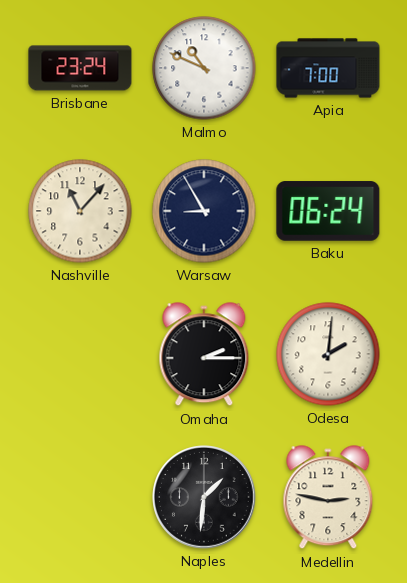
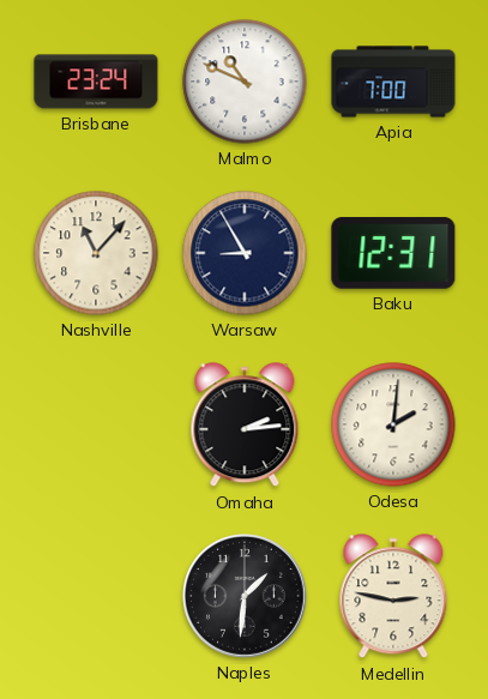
Baku: 06:24 -> 12:31
Omaha: 2:15 -> 2:14
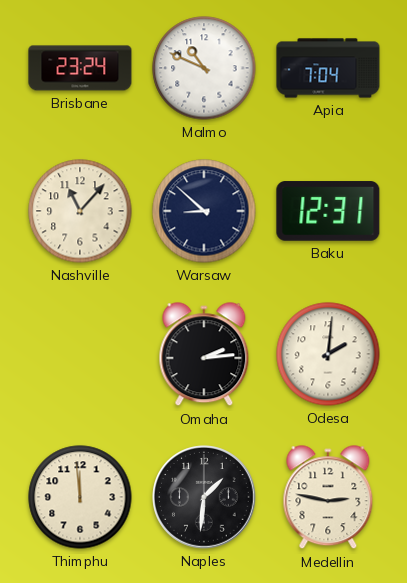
Apia: 7:00 -> 7:04
Warsaw: 8:55 -> 8:52
Thimphu: none -> 11:59
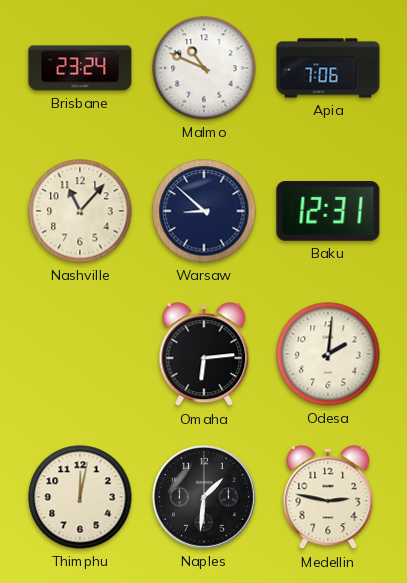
Apia: 7:04 -> 7:06
Omaha: 2:14 -> 6:14
Thimphu: 11:59 -> 12:02
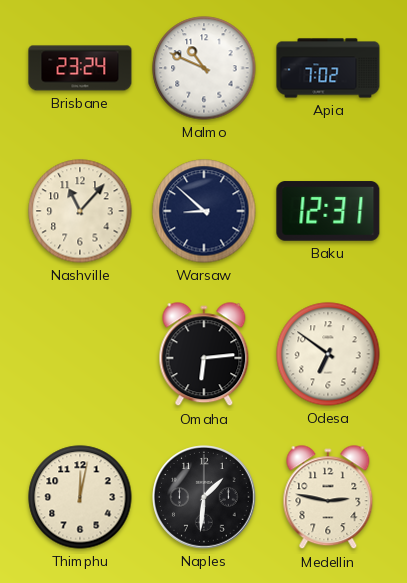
Apia: 7:06 -> 7:02
Odesa: 2:01 -> 6:51
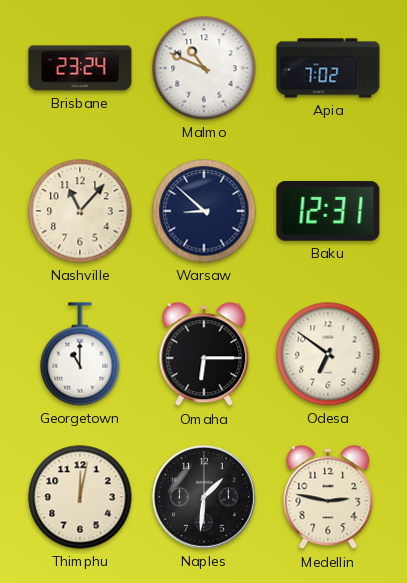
Georgetown: none -> 11:00
Omaha: 6:14 -> 6:15
